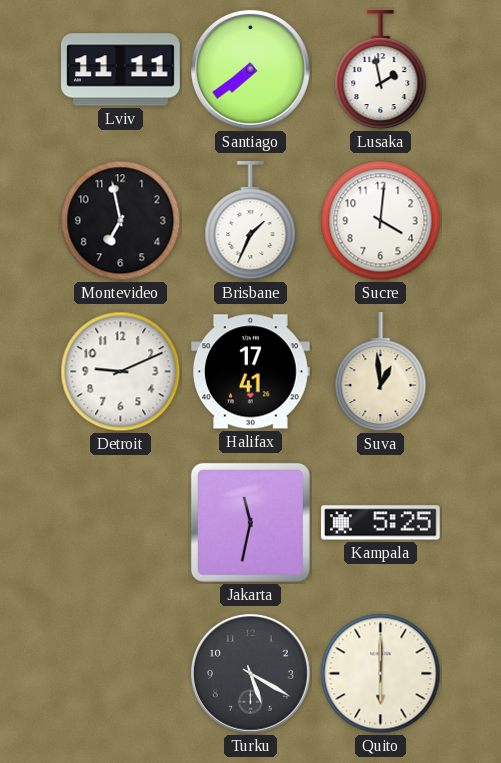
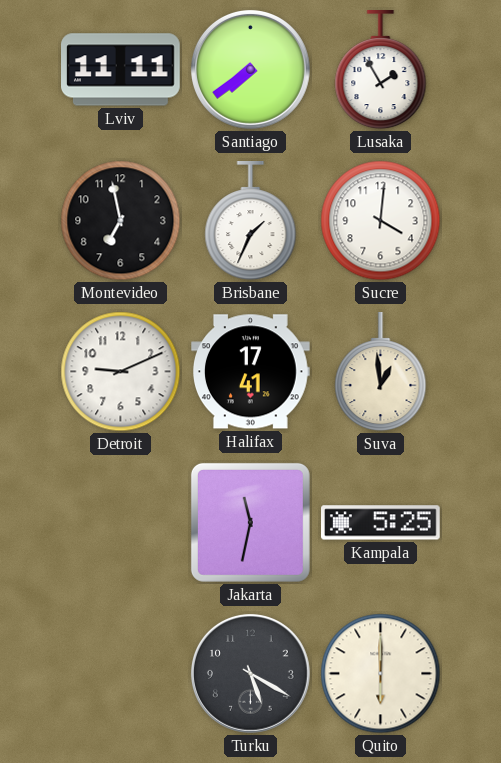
Lusaka: 1:58 -> 1:55
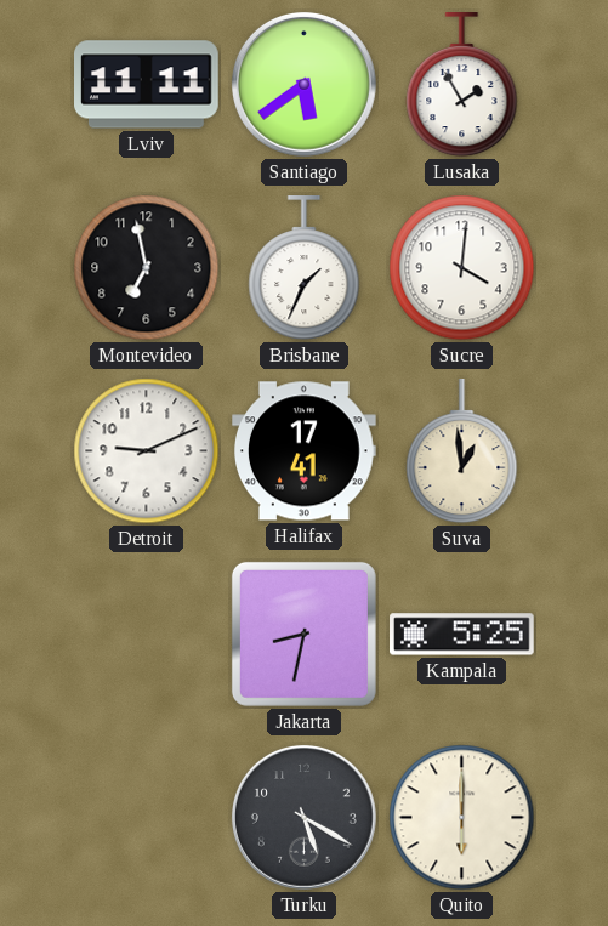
Santiago: 7:39 -> 5:39
Jakarta: 11:32 -> 8:32
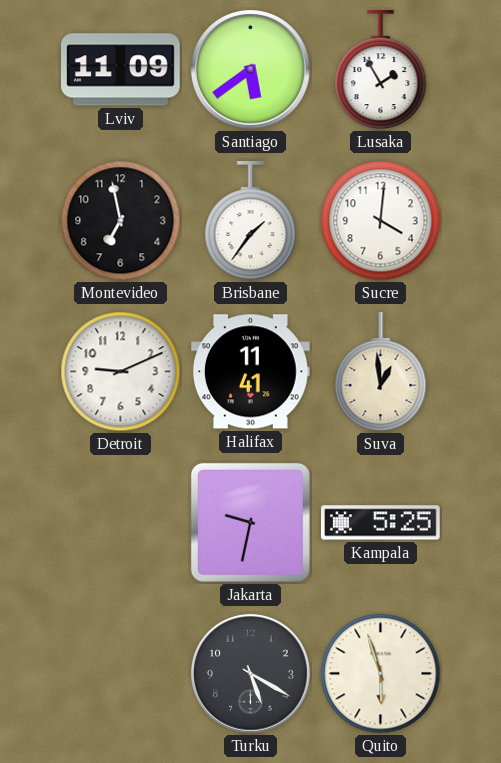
Lviv: 11:11 -> 11:09
Brisbane: 1:34 -> 1:36
Halifax: 17:41 -> 11:41
Jakarta: 8:32 -> 9:32
Quito: 6:00 -> 5:57
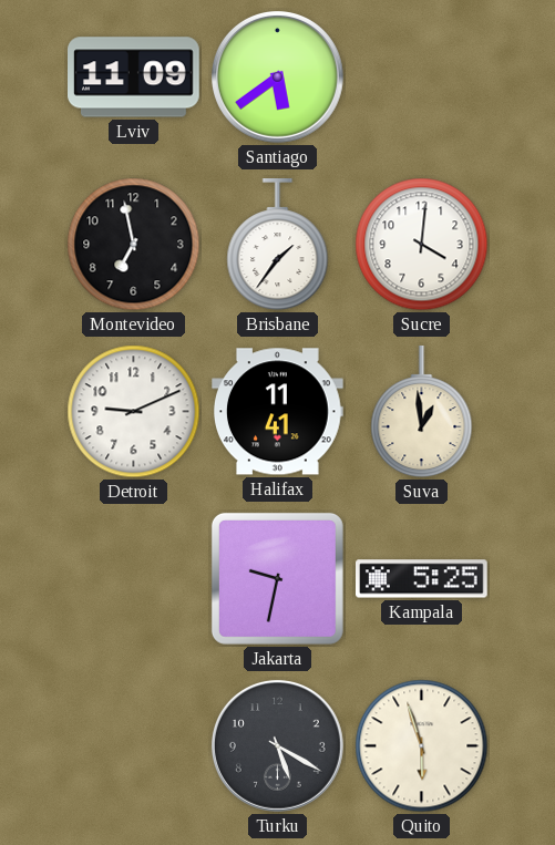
Lusaka: 1:55 -> none
